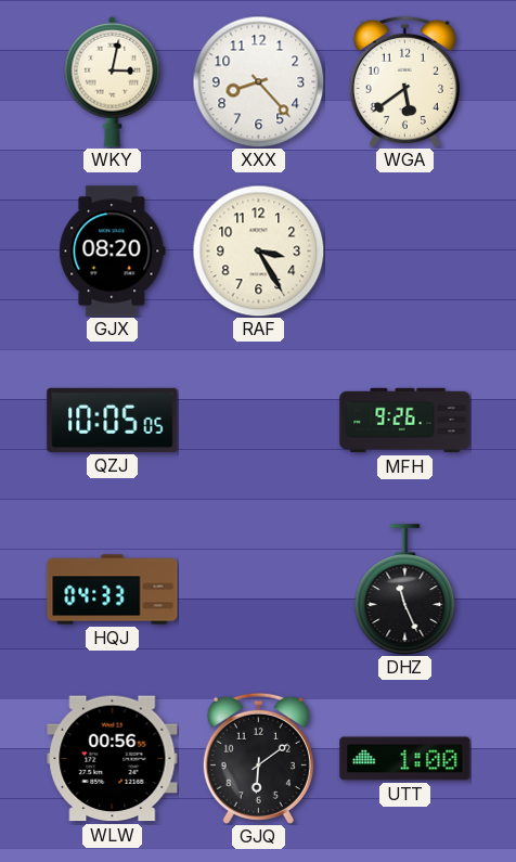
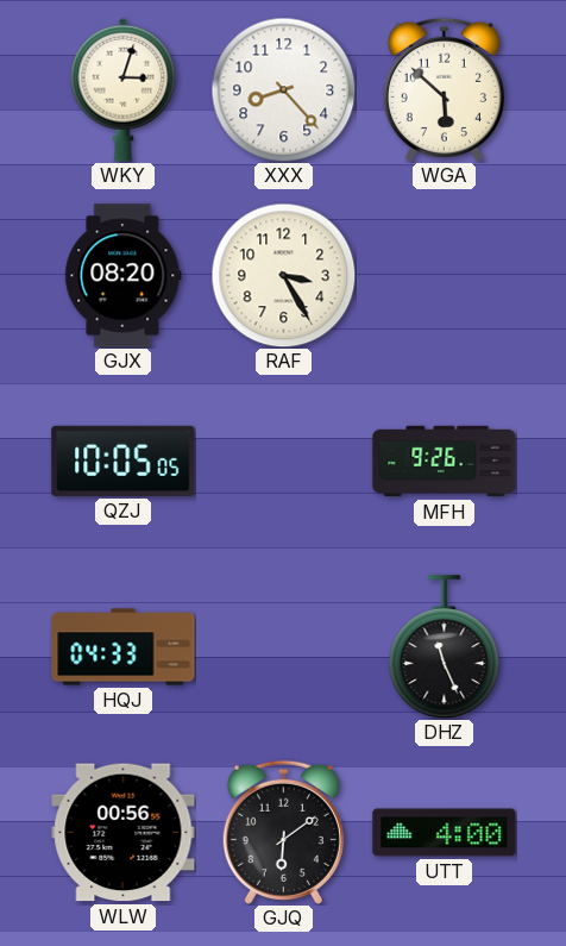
WKY: 3:02 -> 3:03
WGA: 5:39 -> 5:52
UTT: 1:00 -> 4:00
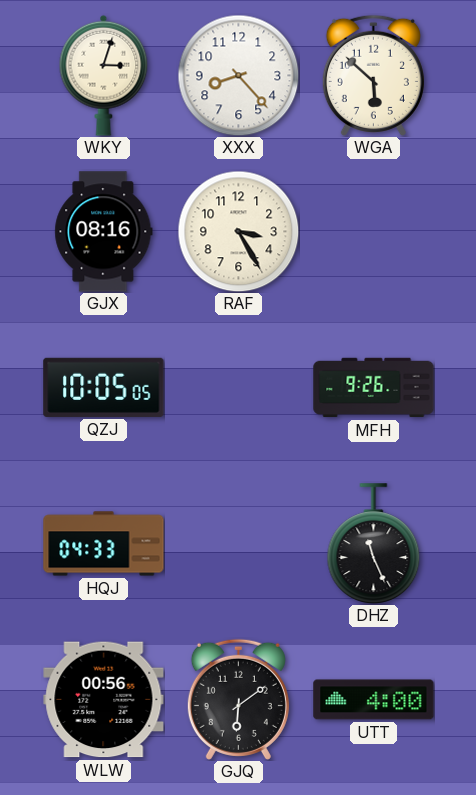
GJX: 08:20 -> 08:16
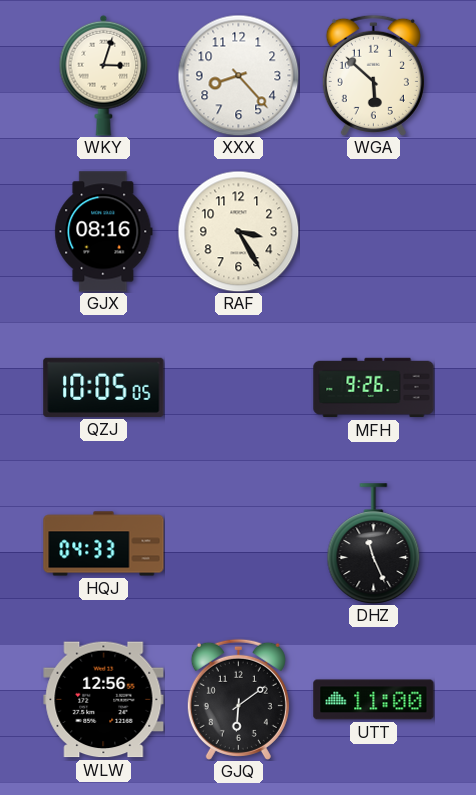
WLW: 00:56 -> 12:56
UTT: 4:00 -> 11:00
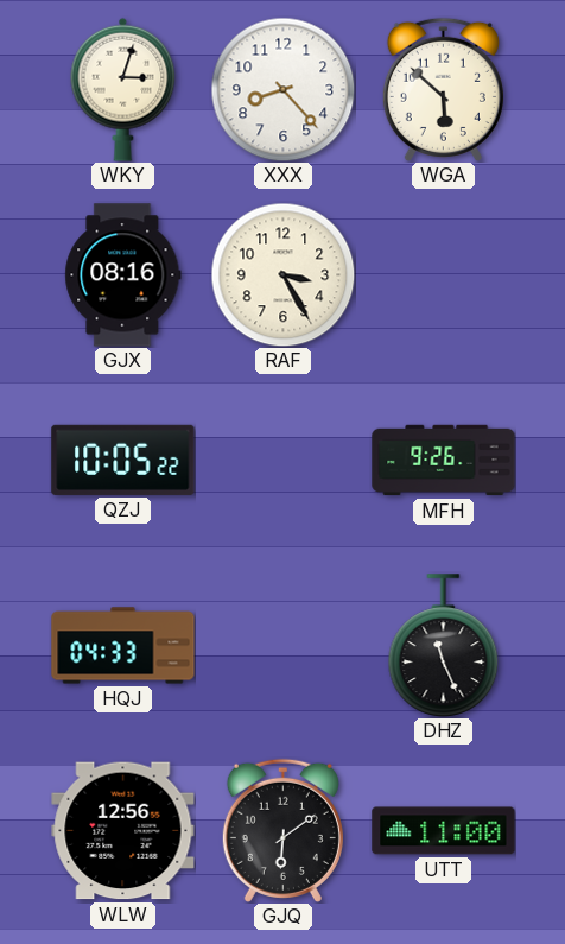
QZJ: 10:05:05 -> 10:05:22
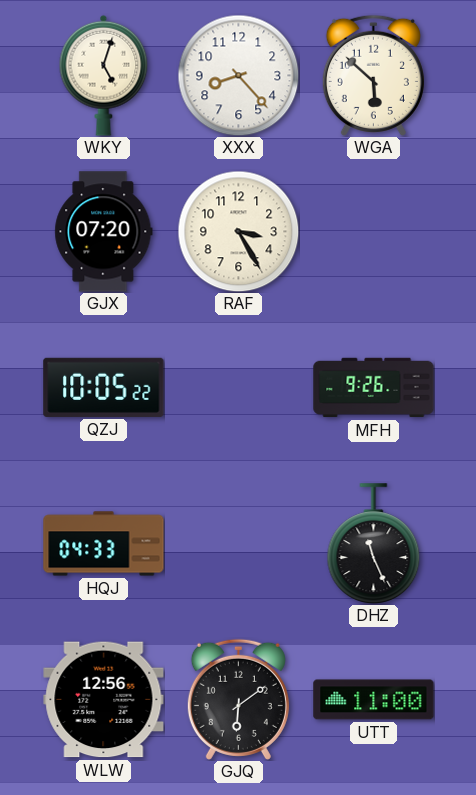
WKY: 3:03 -> 5:03
GJX: 08:16 -> 07:20
